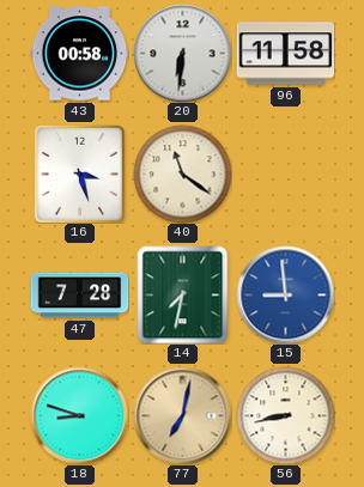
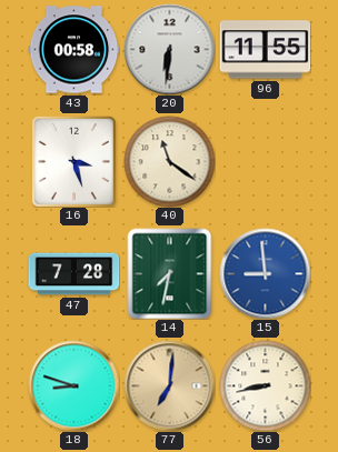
96: 11:58 -> 11:55
77: 7:02 -> 7:01
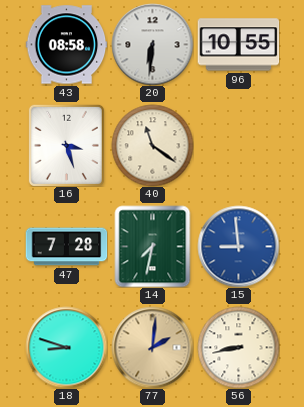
43: 00:58 -> 08:58
96: 11:55 -> 10:55
77: 7:01 -> 2:01
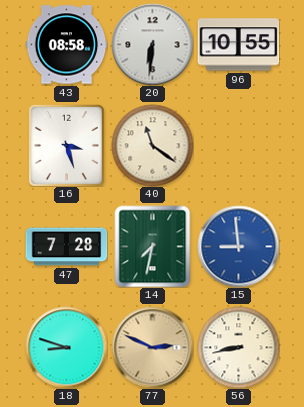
77: 2:01 -> 2:49
